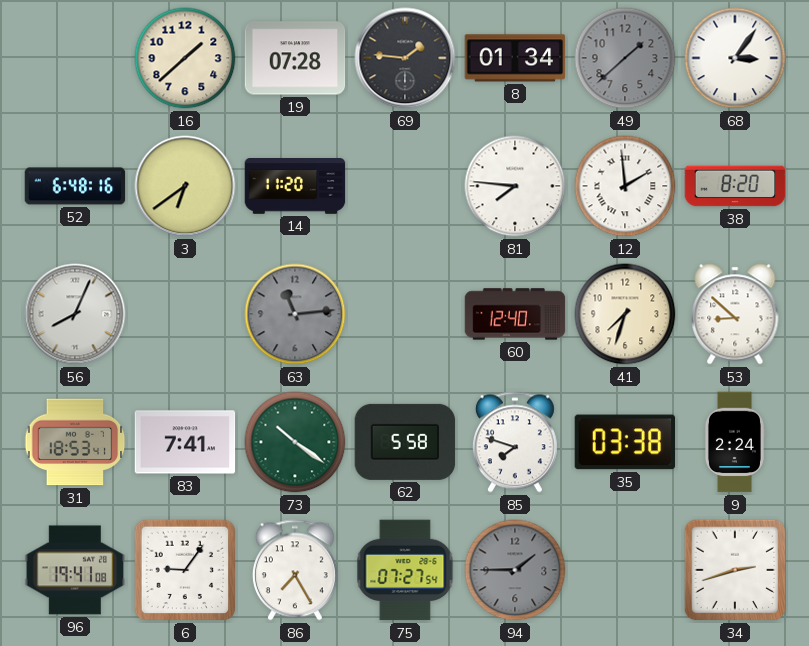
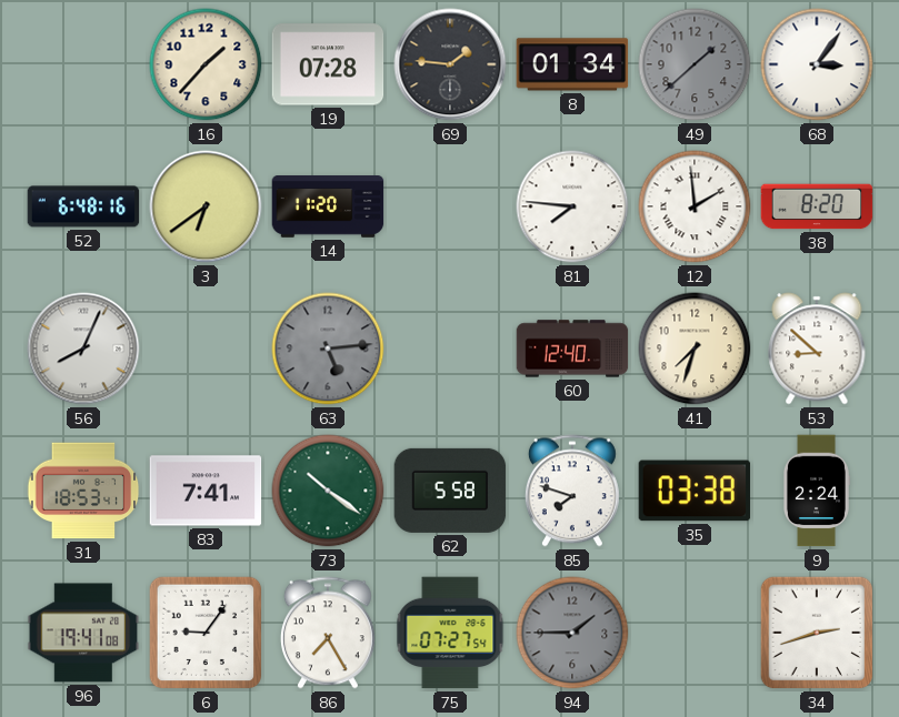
16: 1:38 -> 1:37
63: 11:14 -> 5:14
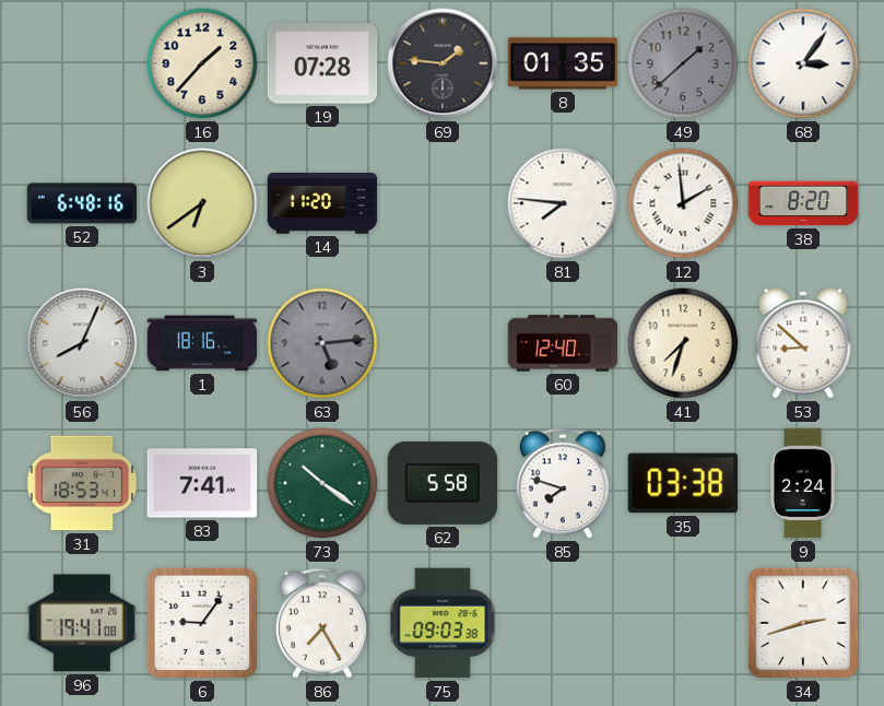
8: 01:34 -> 01:35
1: none -> 18:16
75: 07:27 -> 09:03
94: 1:45 -> none
